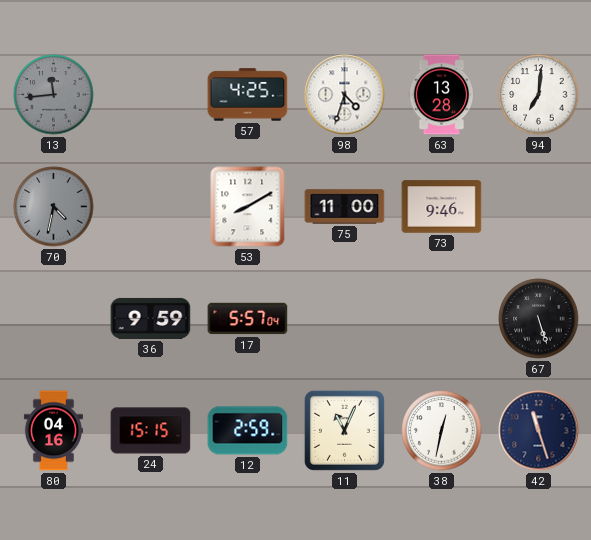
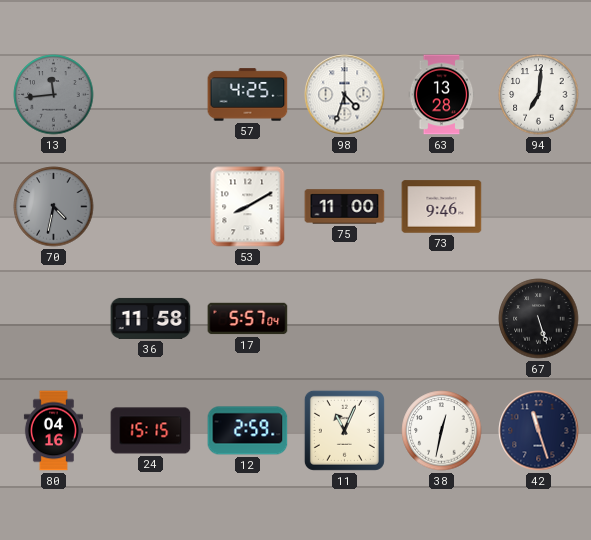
36: 9:59 -> 11:58
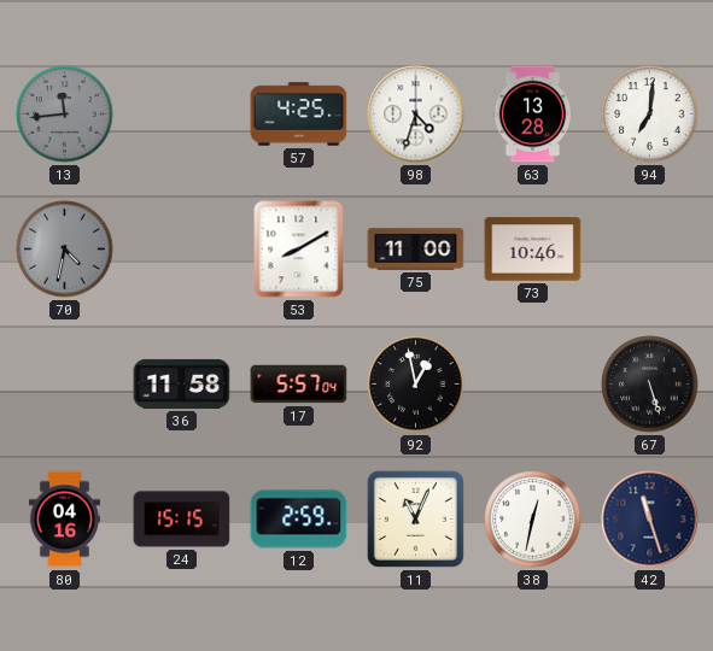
73: 9:46 -> 10:46
92: none -> 12:58
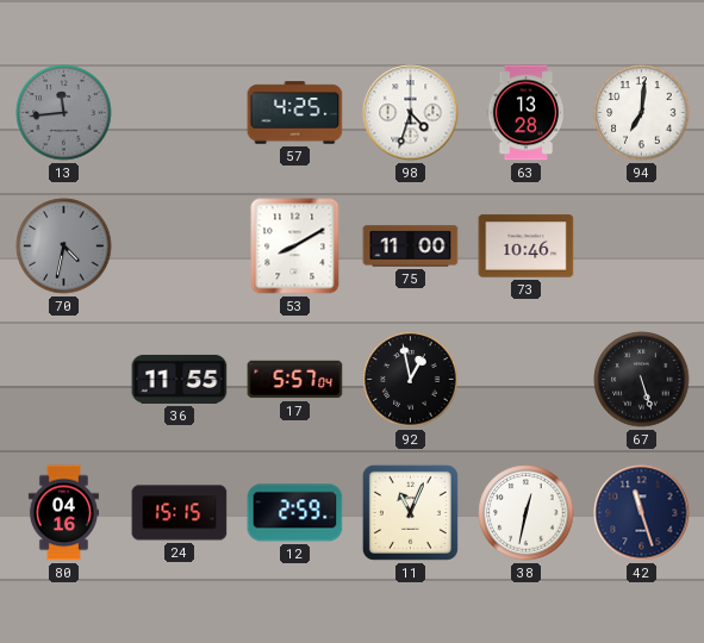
36: 11:58 -> 11:55
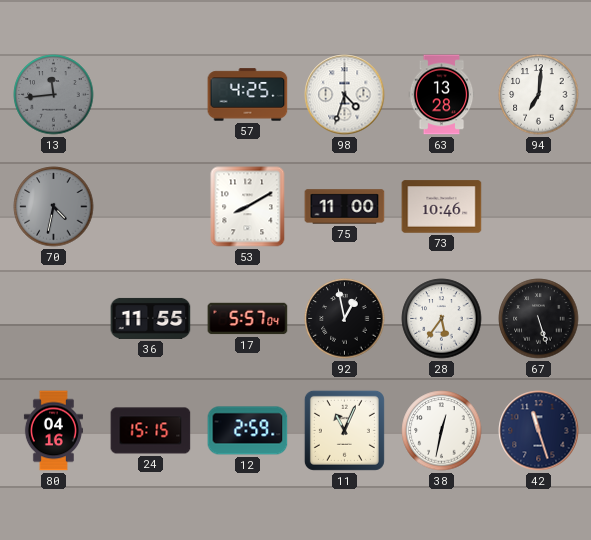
28: none -> 5:36
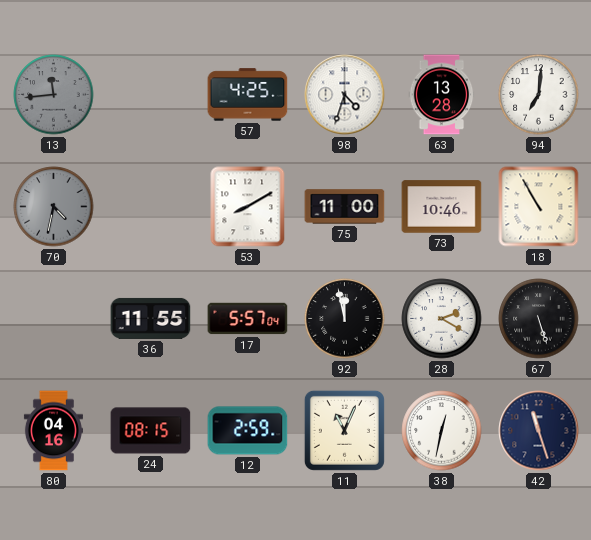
18: none -> 10:55
92: 12:58 -> 11:58
28: 5:36 -> 2:20
24: 15:15 -> 08:15
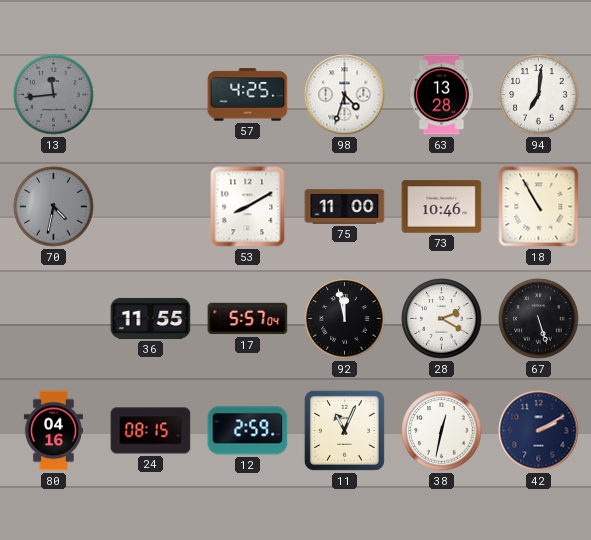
42: 11:27 -> 2:10
